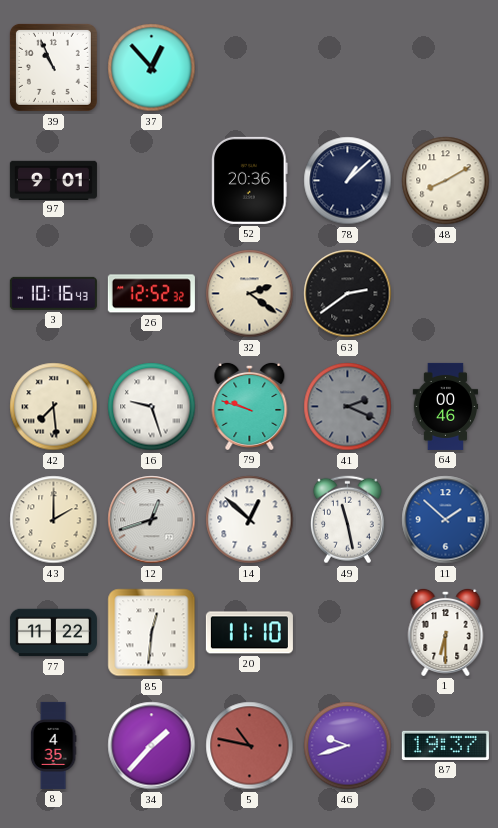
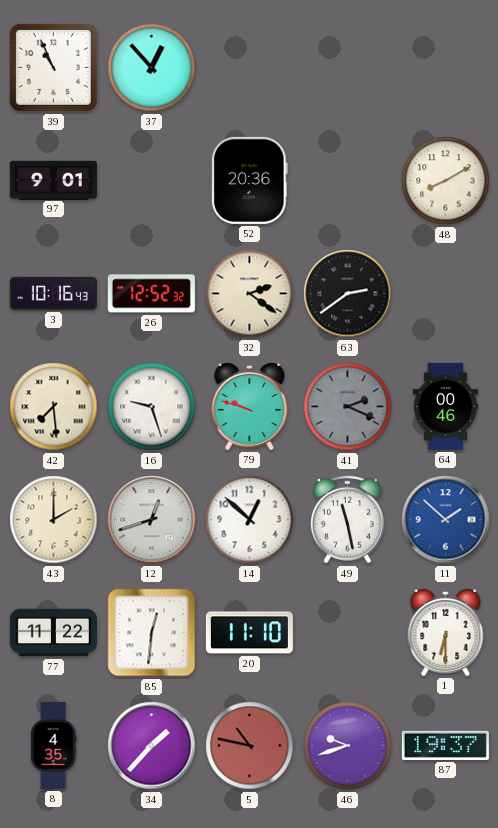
78: 1:08 -> none
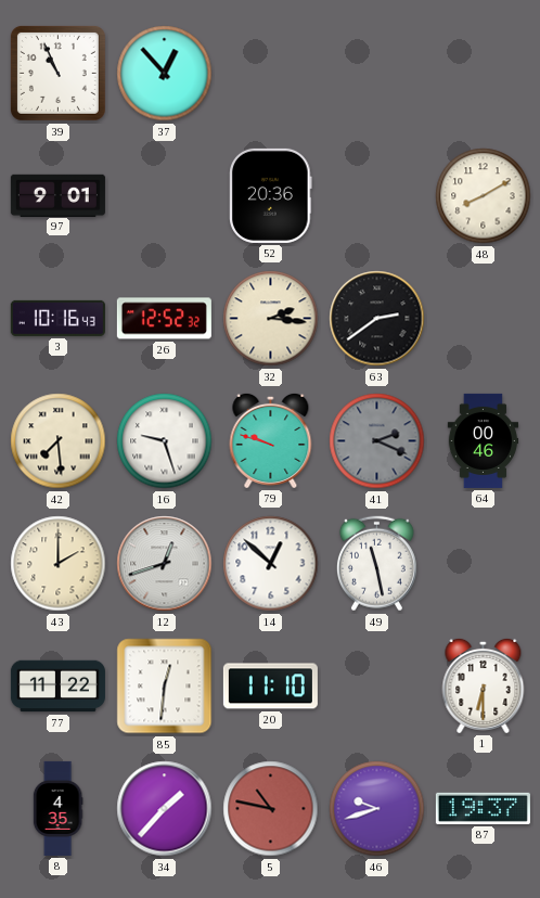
32: 2:21 -> 2:16
11: 1:52 -> none
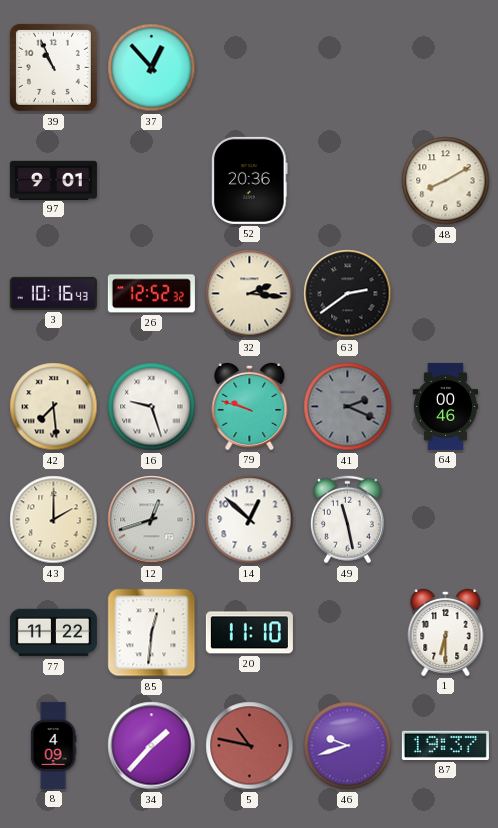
8: 4:35 -> 4:09
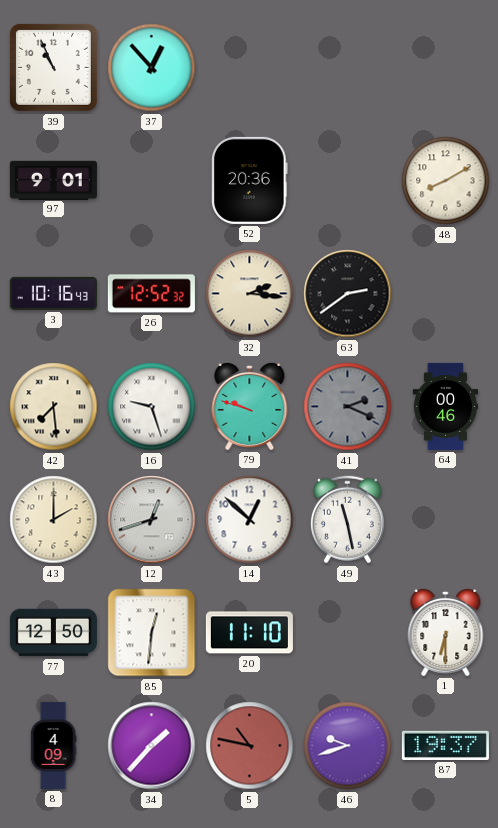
77: 11:22 -> 12:50
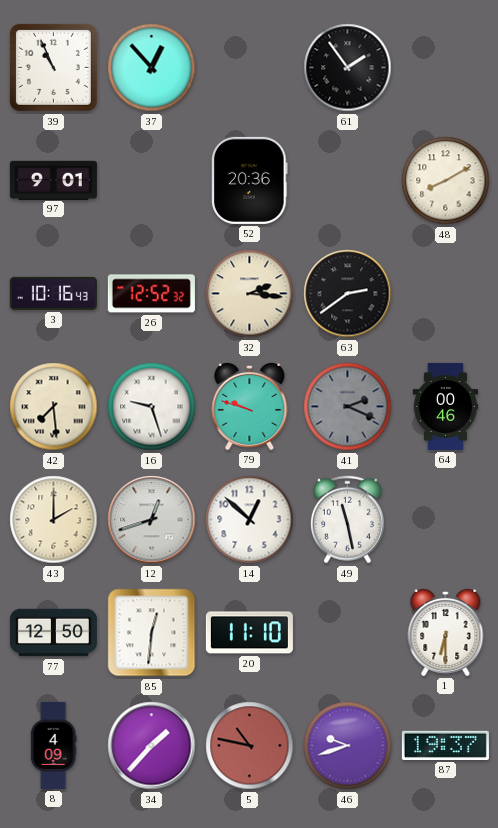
61: none -> 1:54
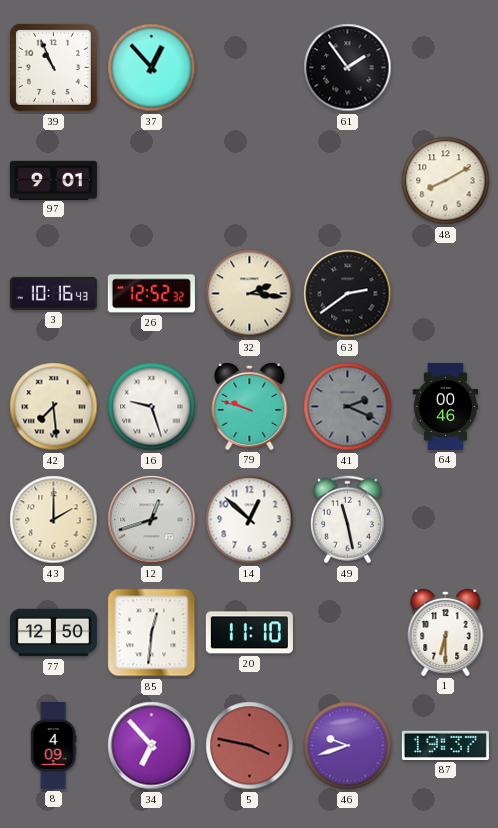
52: 20:36 -> none
34: 1:37 -> 6:53
5: 10:47 -> 3:47
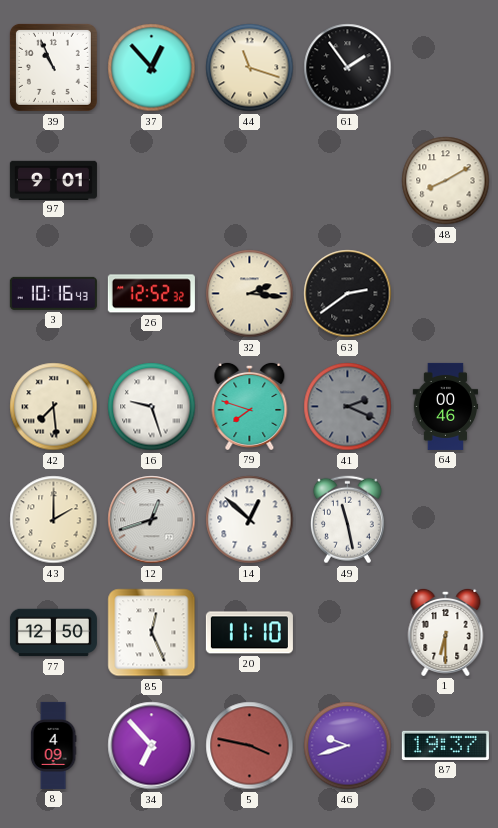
44: none -> 11:18
79: 9:48 -> 7:48
85: 12:31 -> 12:26
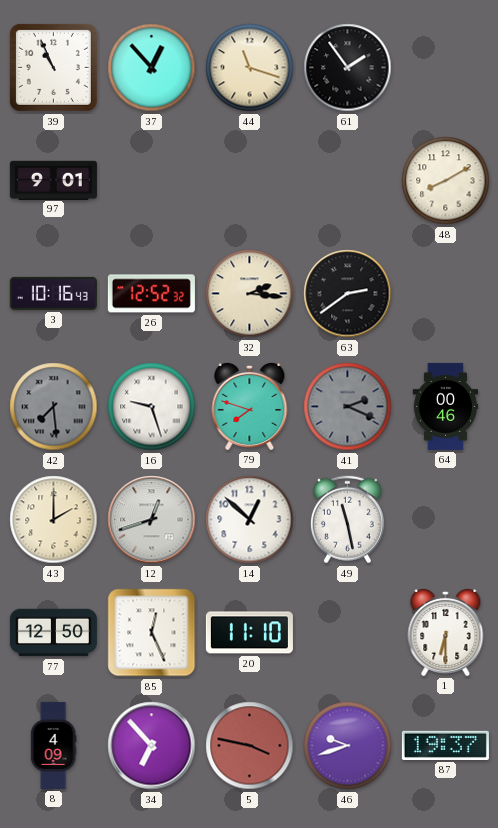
42 dial: cream -> grey
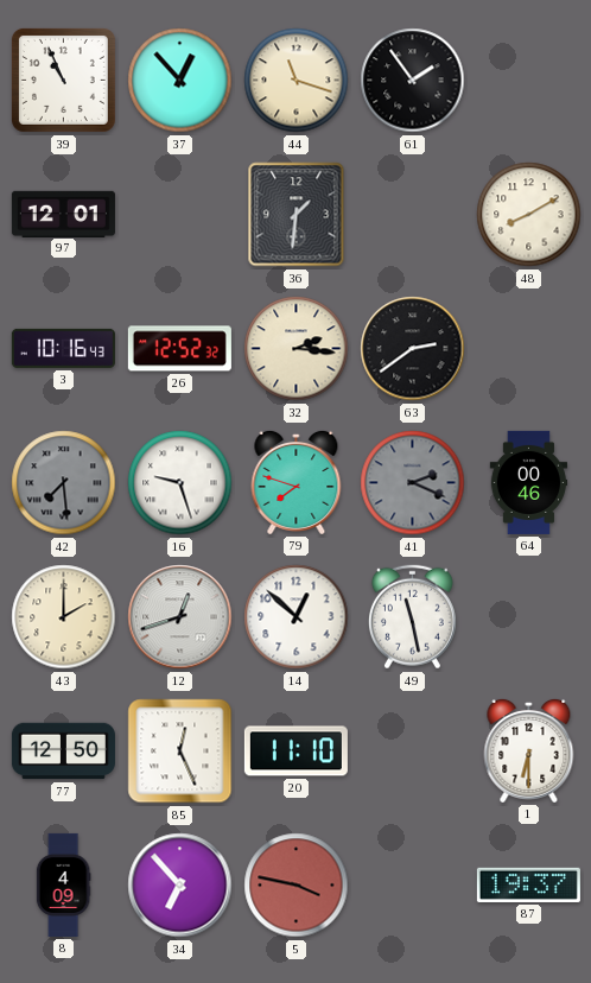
97: 9:01 -> 12:01
36: none -> 1:31
46: 9:42 -> none
